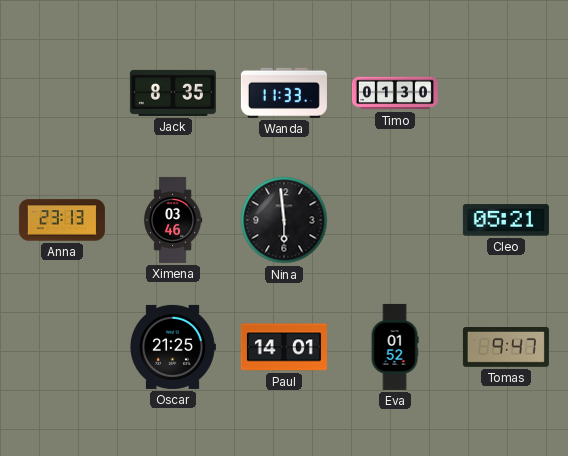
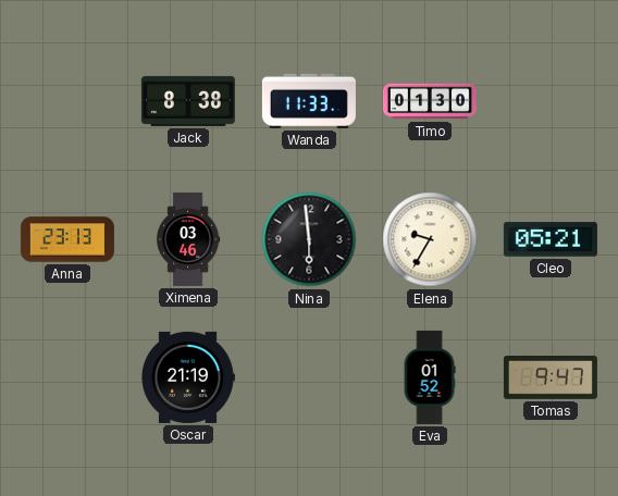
Jack: 8:35 -> 8:38
Elena: none -> 9:35
Oscar: 21:25 -> 21:19
Paul: 14:01 -> none
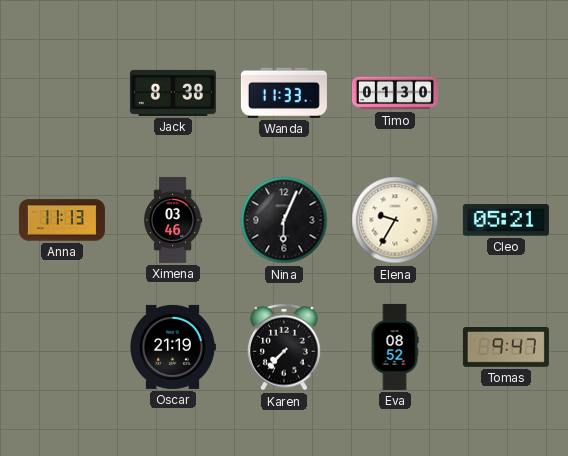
Anna: 23:13 -> 11:13
Nina: 5:59 -> 6:04
Karen: none -> 7:37
Eva: 01:52 -> 08:52
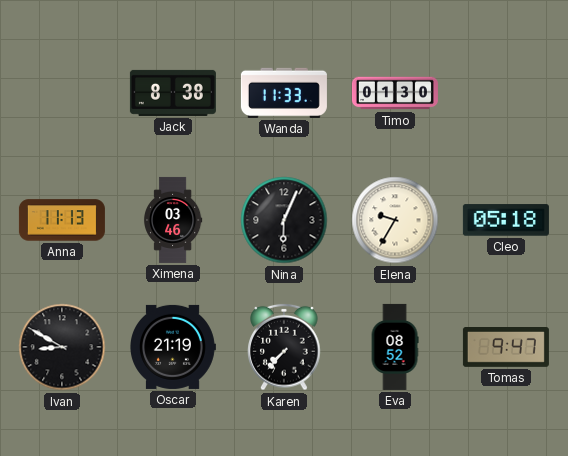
Cleo: 05:21 -> 05:18
Ivan: none -> 8:50
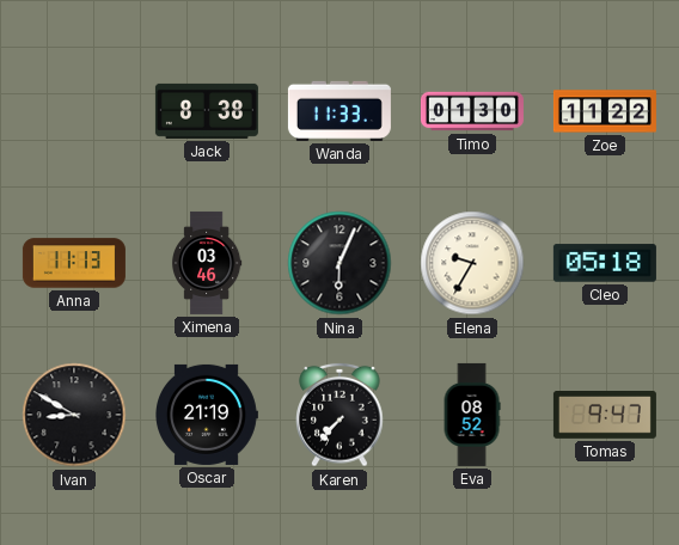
Zoe: none -> 11:22
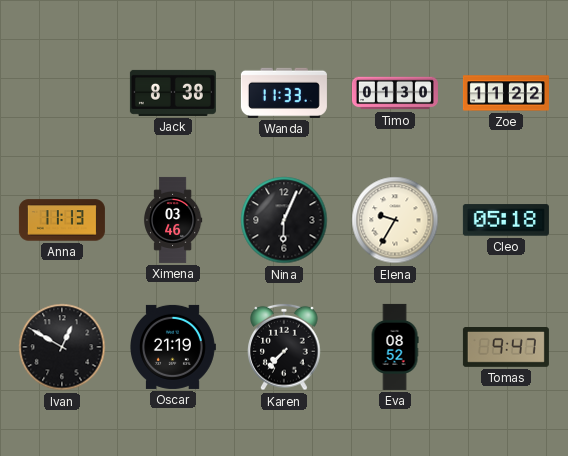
Ivan: 8:50 -> 12:50
